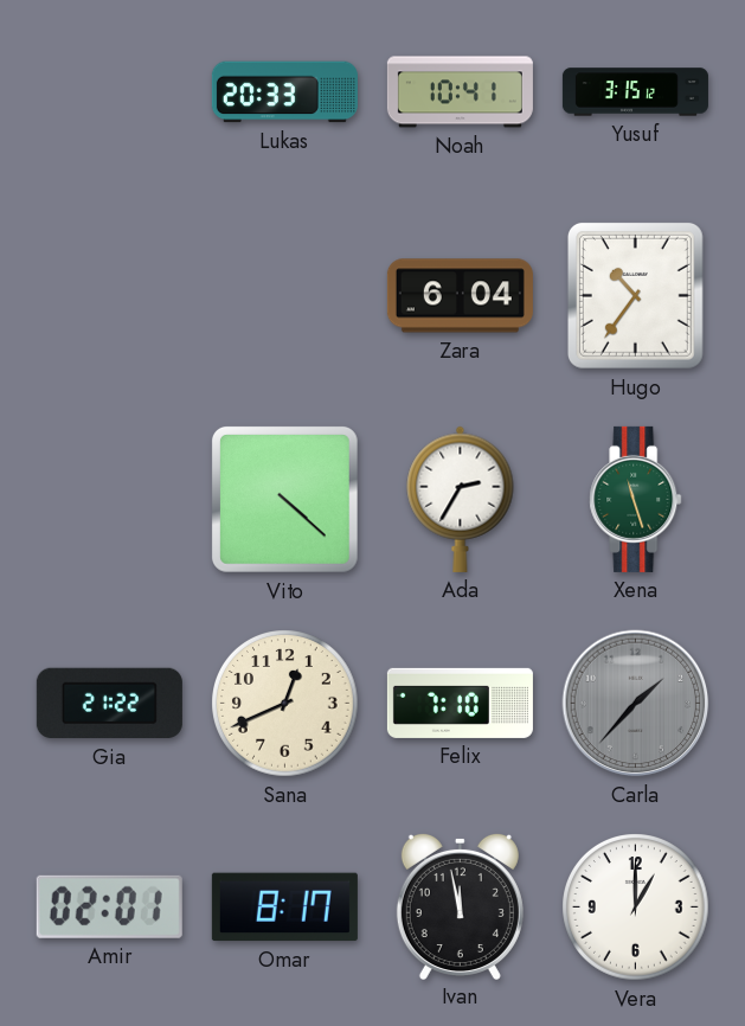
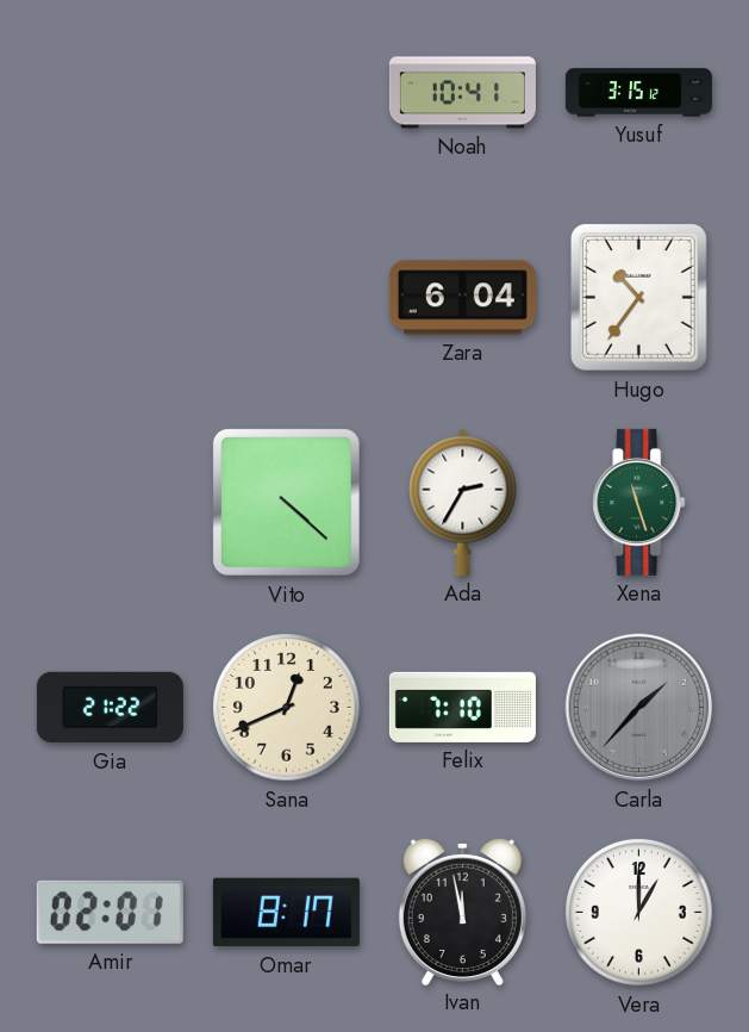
Lukas: 20:33 -> none
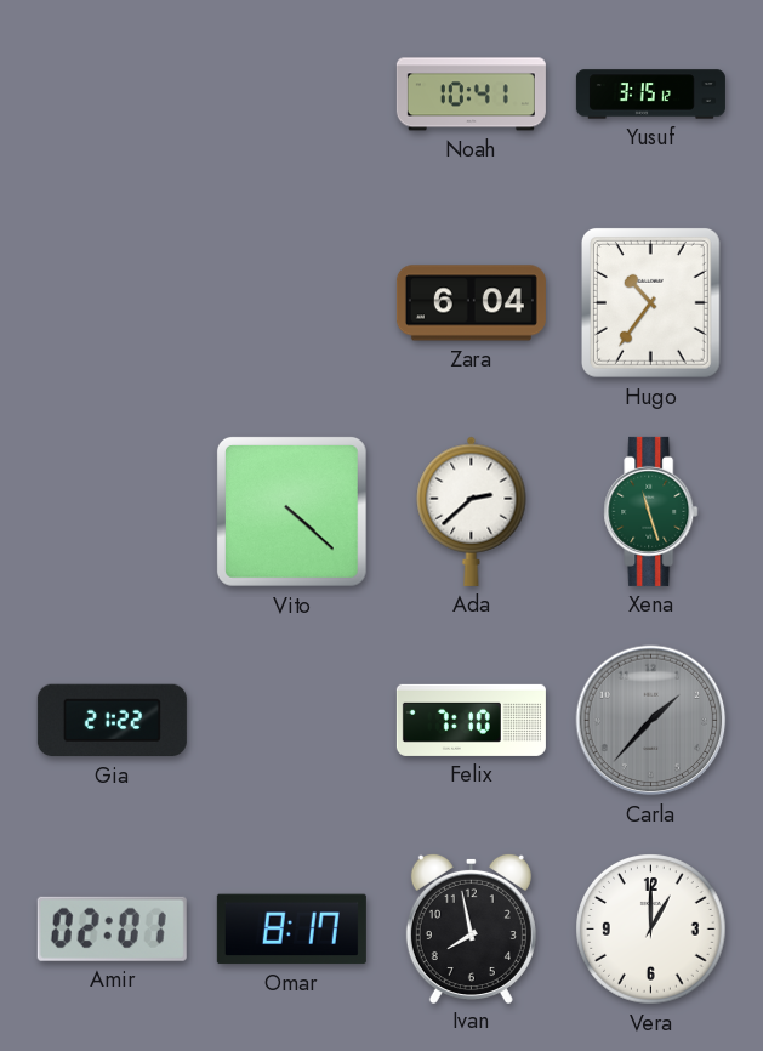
Ada: 2:35 -> 2:38
Sana: 12:41 -> none
Ivan: 11:58 -> 7:58
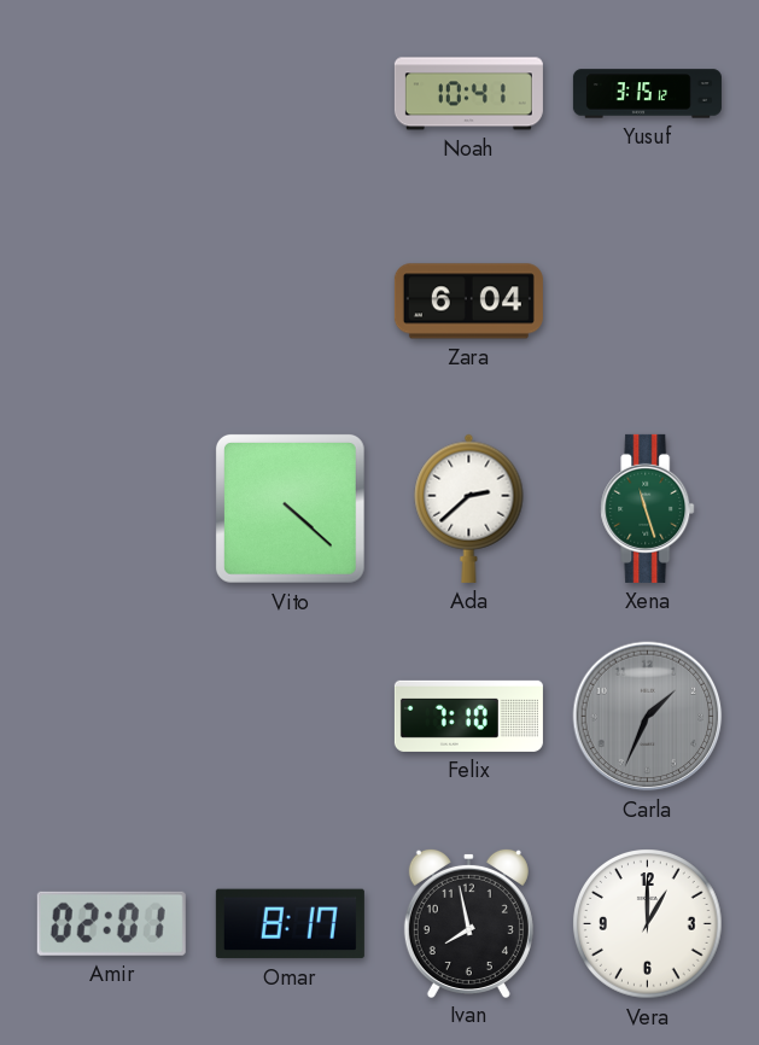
Hugo: 10:36 -> none
Gia: 21:22 -> none
Carla: 1:37 -> 1:34
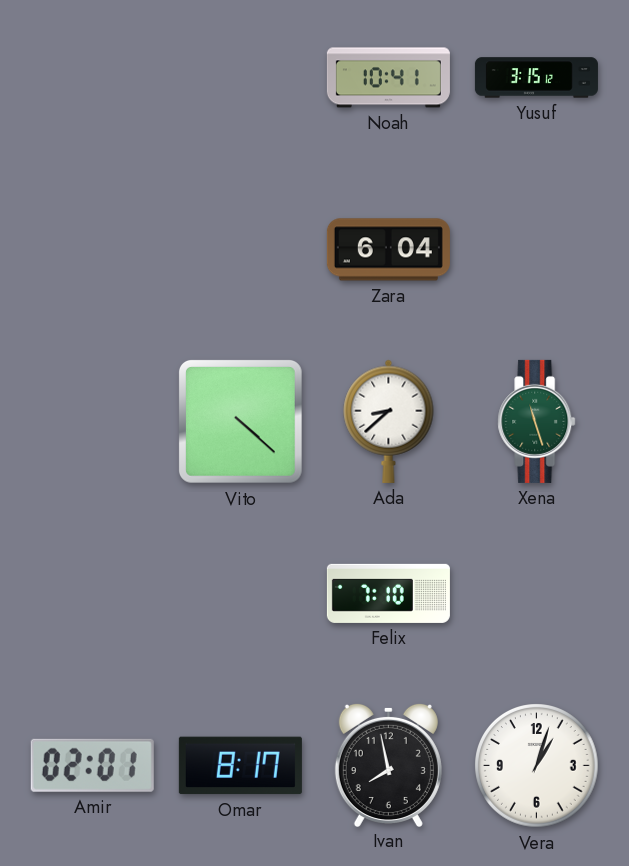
Ada: 2:38 -> 8:38
Carla: 1:34 -> none
Vera: 1:00 -> 1:03
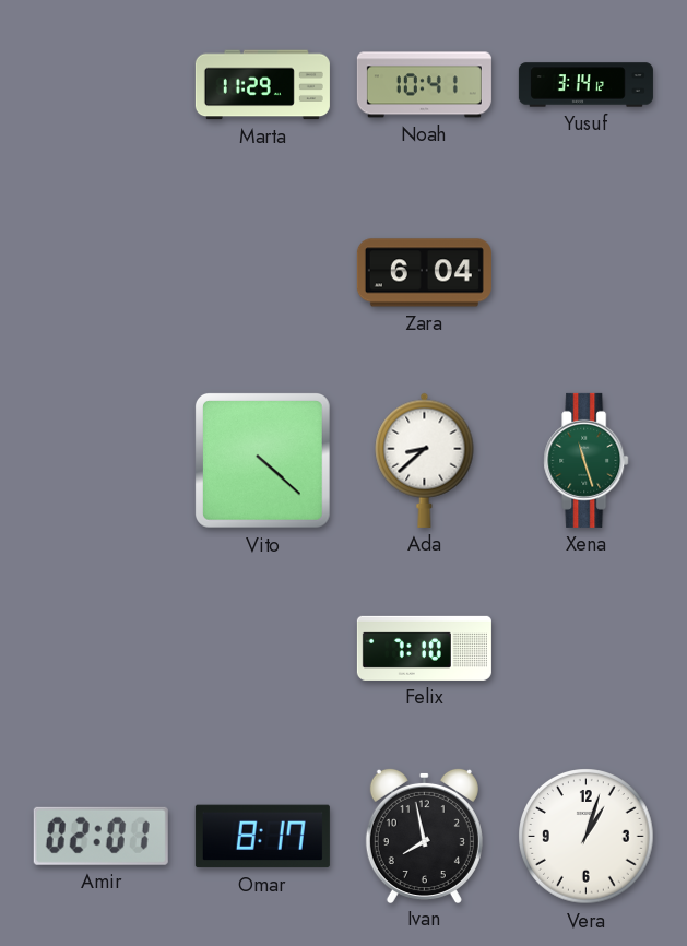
Marta: none -> 11:29
Yusuf: 3:15 -> 3:14
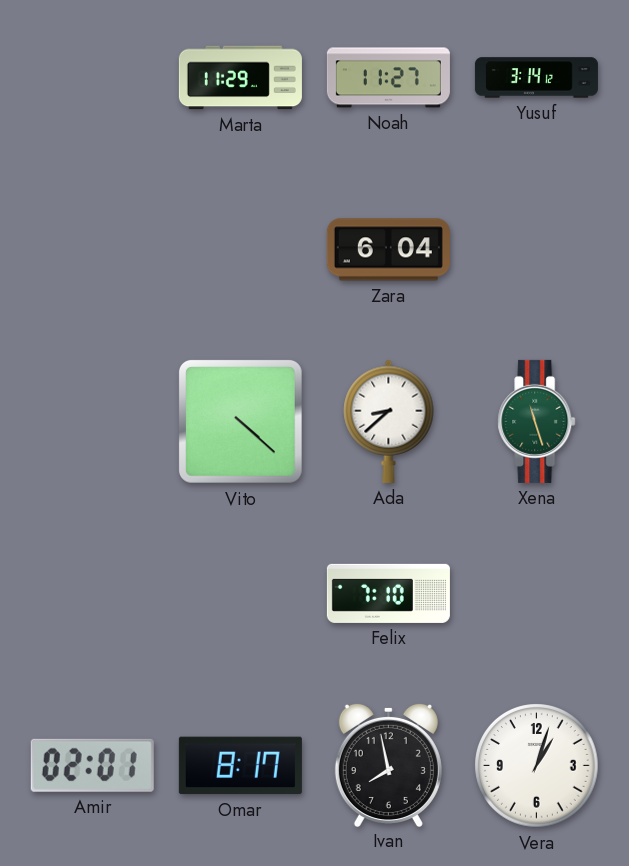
Noah: 10:41 -> 11:27
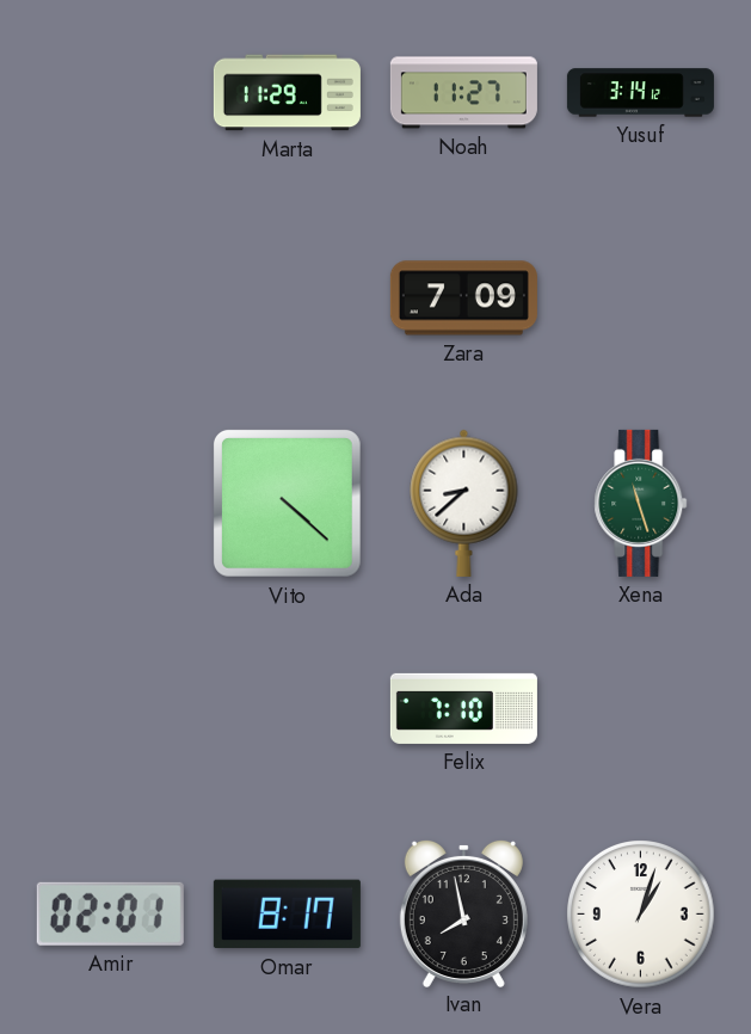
Zara: 6:04 -> 7:09
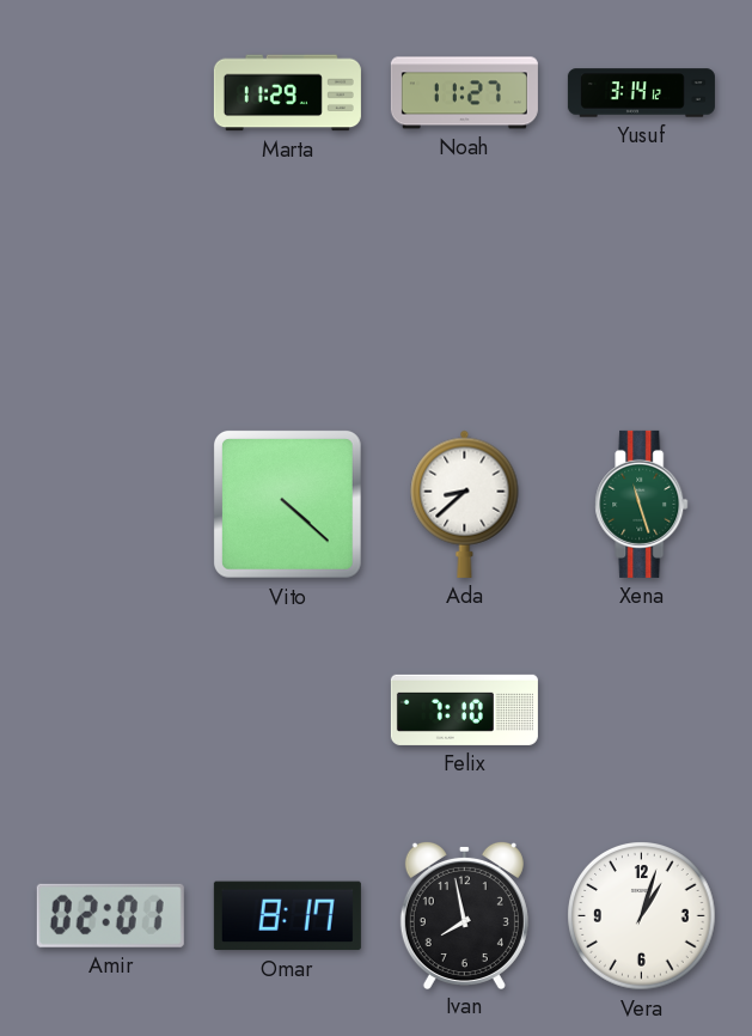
Zara: 7:09 -> none
